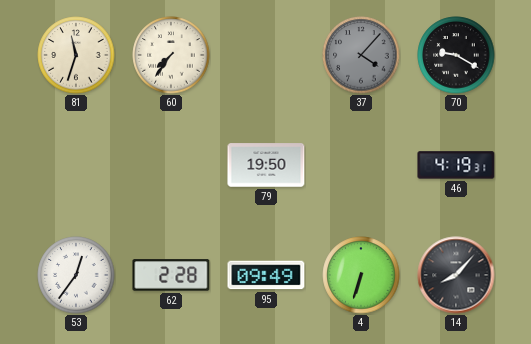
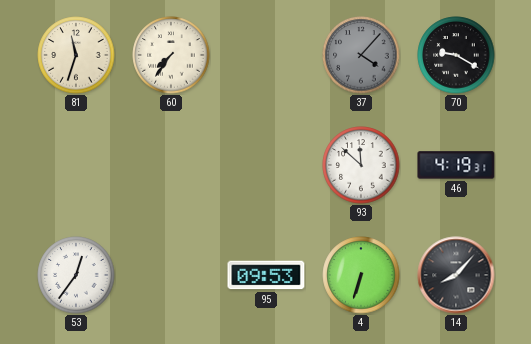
79: 19:50 -> none
93: none -> 11:52
62: 2:28 -> none
95: 09:49 -> 09:53
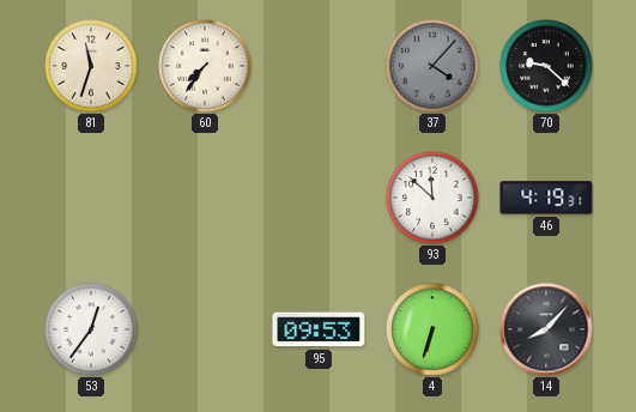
70: 9:20 -> 9:22
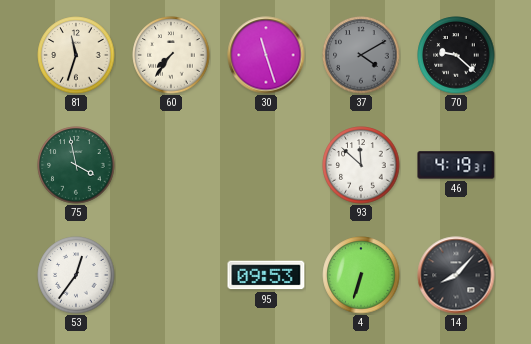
30: none -> 11:27
37: 4:07 -> 4:10
75: none -> 3:58
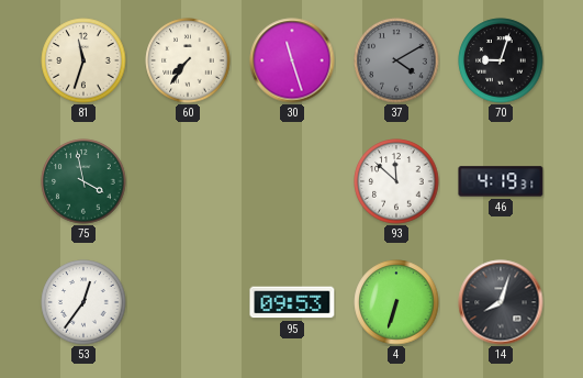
70: 9:22 -> 9:03
14: 8:07 -> 8:03
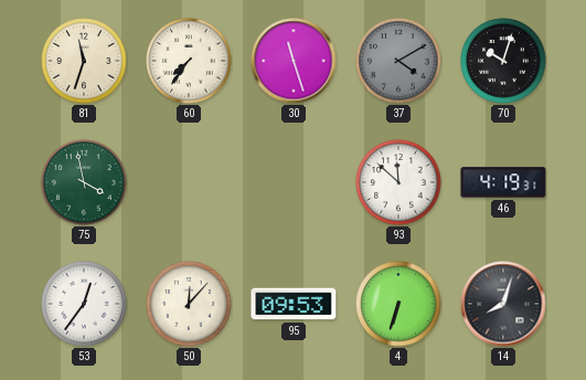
70: 9:03 -> 10:03
50: none -> 12:07
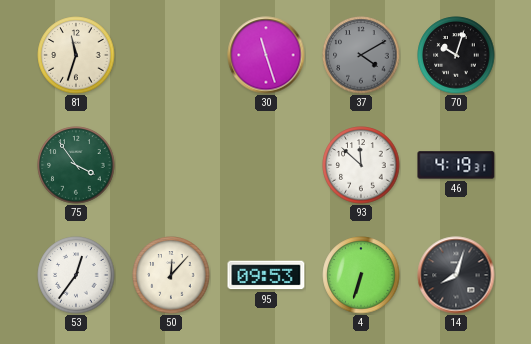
60: 7:36 -> none
75: 3:58 -> 3:54
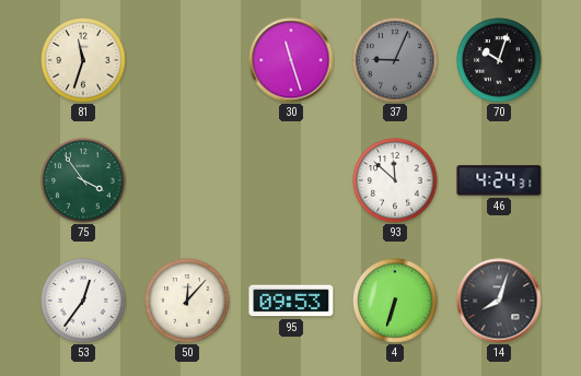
37: 4:10 -> 9:04
46: 4:19 -> 4:24
